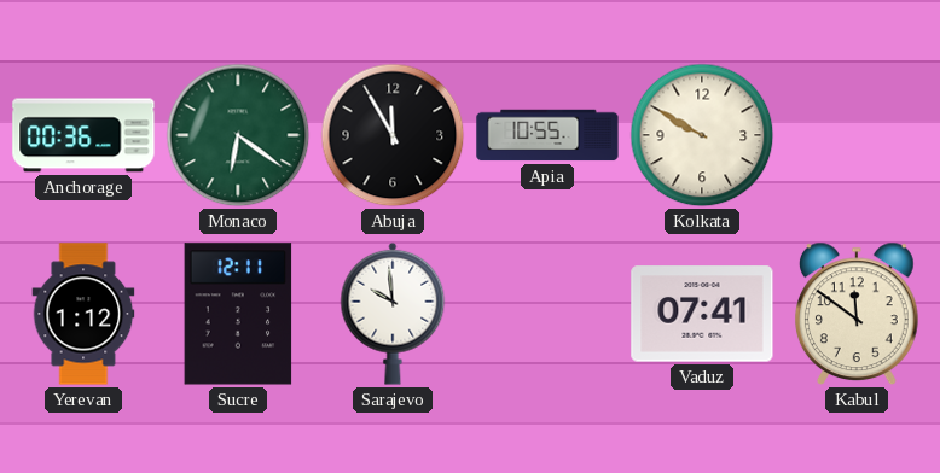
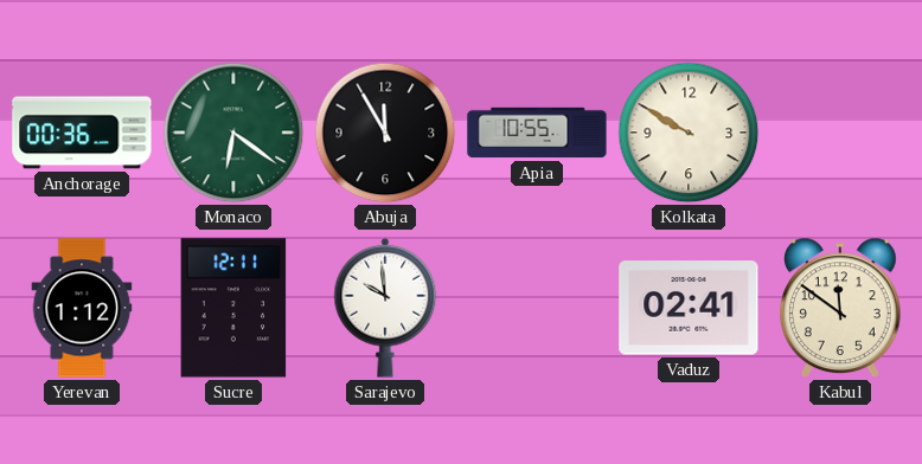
Vaduz: 07:41 -> 02:41
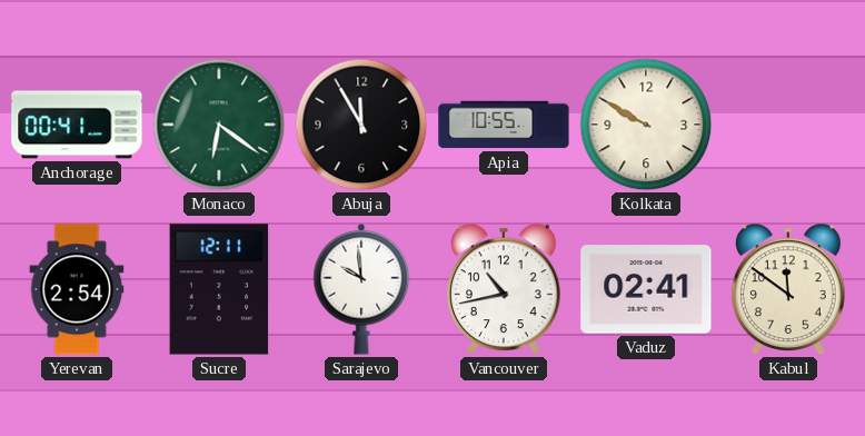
Anchorage: 00:36 -> 00:41
Yerevan: 1:12 -> 2:54
Vancouver: none -> 10:43
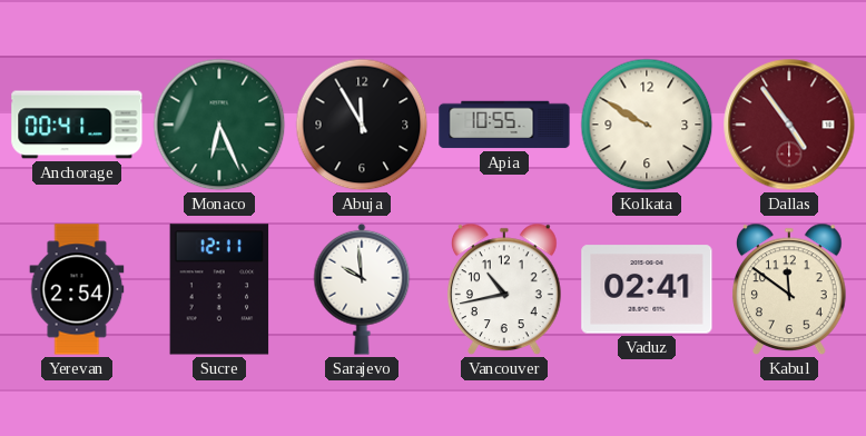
Monaco: 6:21 -> 6:26
Dallas: none -> 4:54
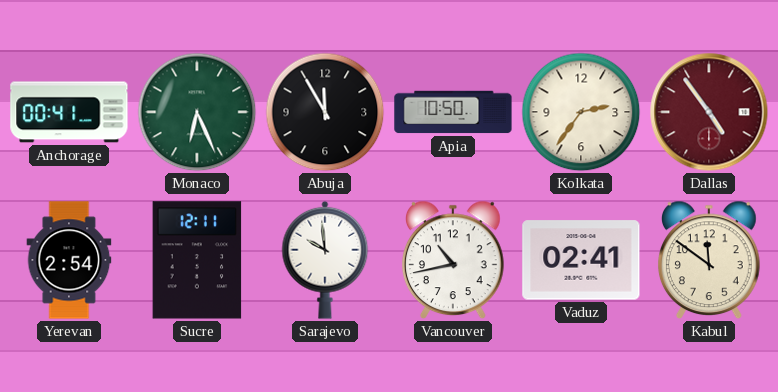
Apia: 10:55 -> 10:50
Kolkata: 9:50 -> 2:36
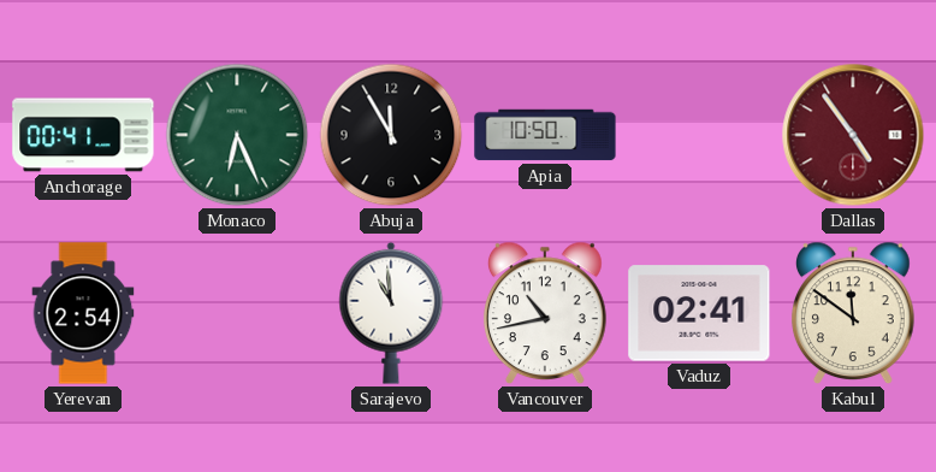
Kolkata: 2:36 -> none
Sucre: 12:11 -> none
Sarajevo: 9:59 -> 10:59
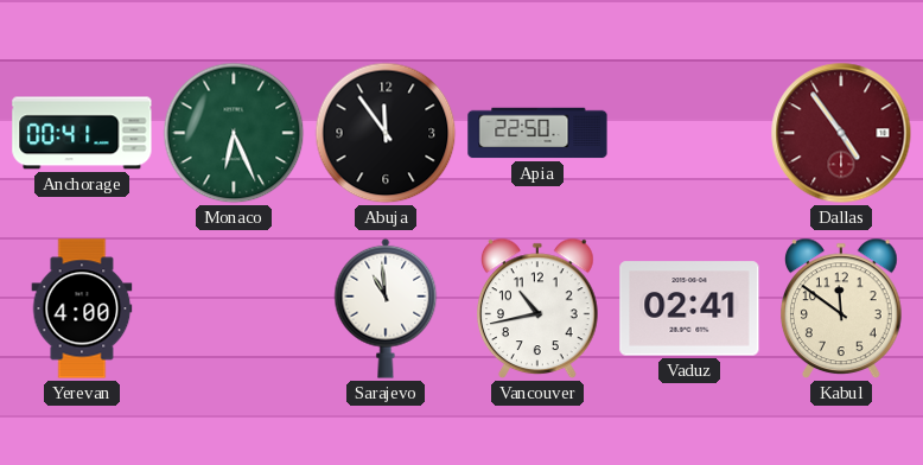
Abuja: 11:55 -> 11:54
Apia: 10:50 -> 22:50
Yerevan: 2:54 -> 4:00
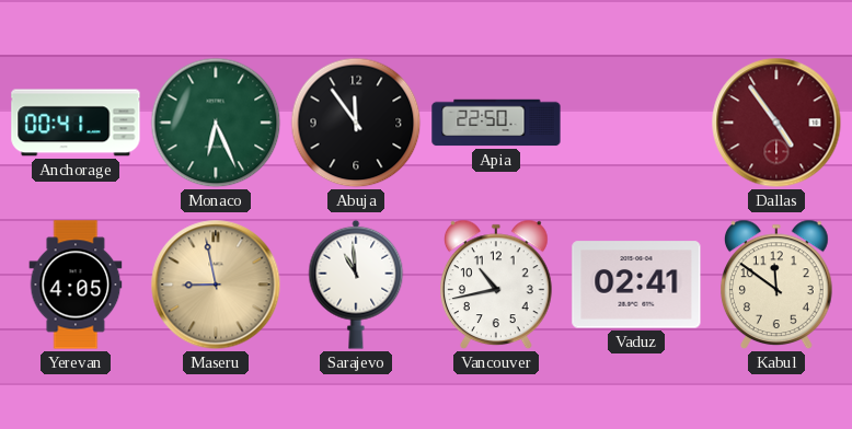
Yerevan: 4:00 -> 4:05
Maseru: none -> 8:58
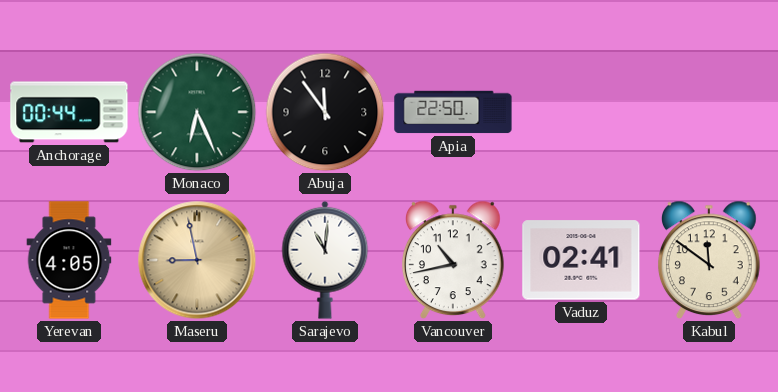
Anchorage: 00:41 -> 00:44
Dallas: 4:54 -> none
Sarajevo: 10:59 -> 11:01
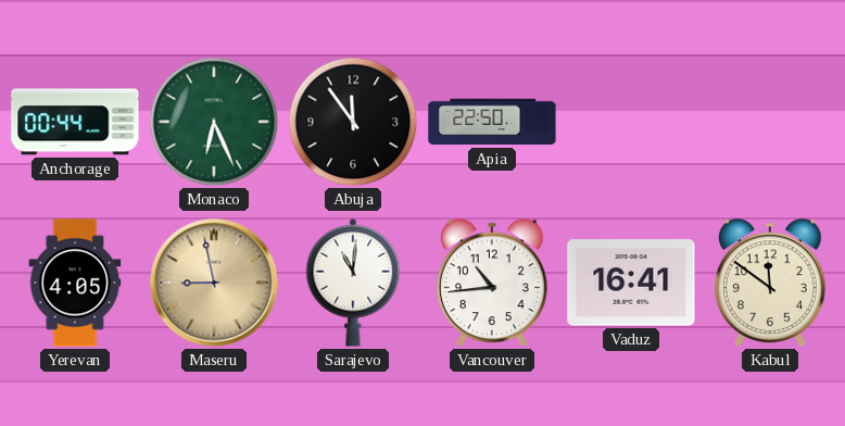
Vancouver: 10:43 -> 10:44
Vaduz: 02:41 -> 16:41
